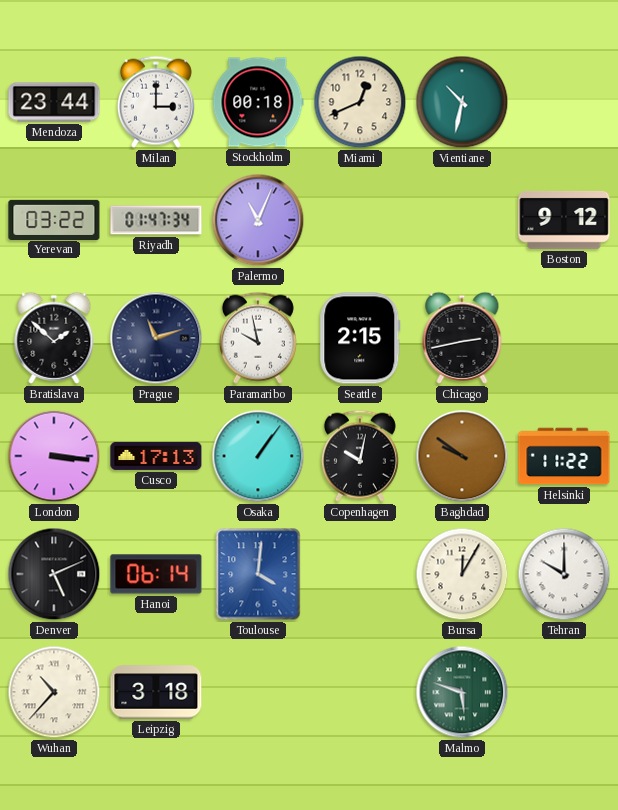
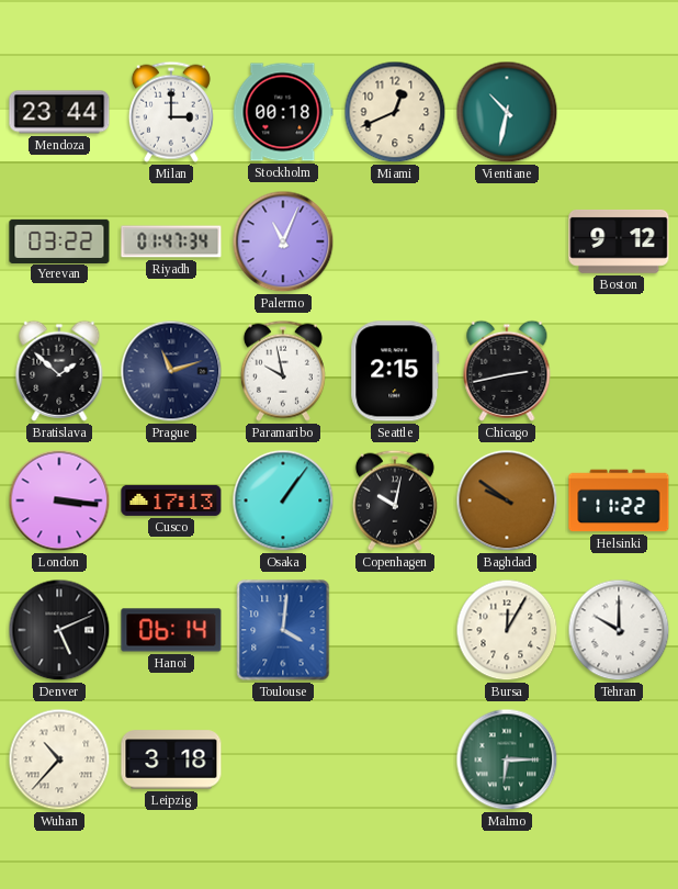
Malmo: 5:48 -> 6:15
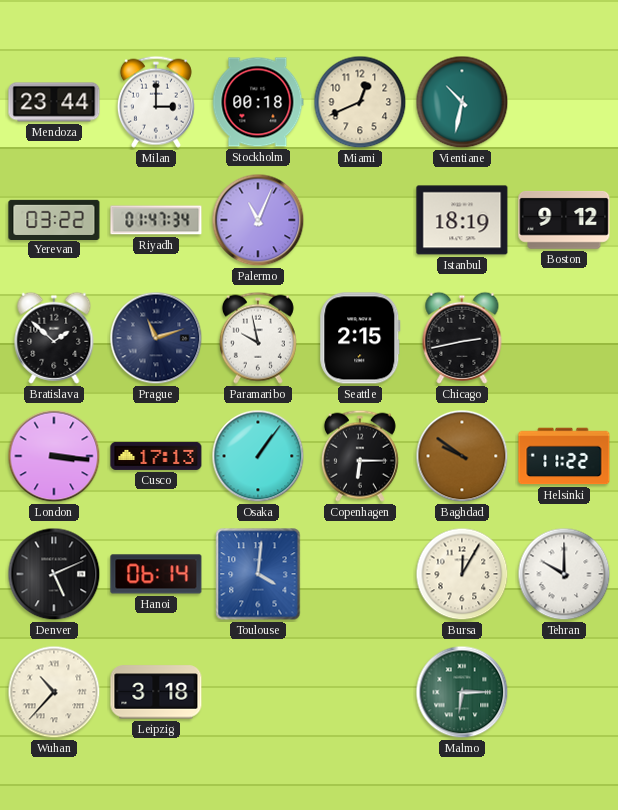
Istanbul: none -> 18:19
Copenhagen: 10:02 -> 6:15
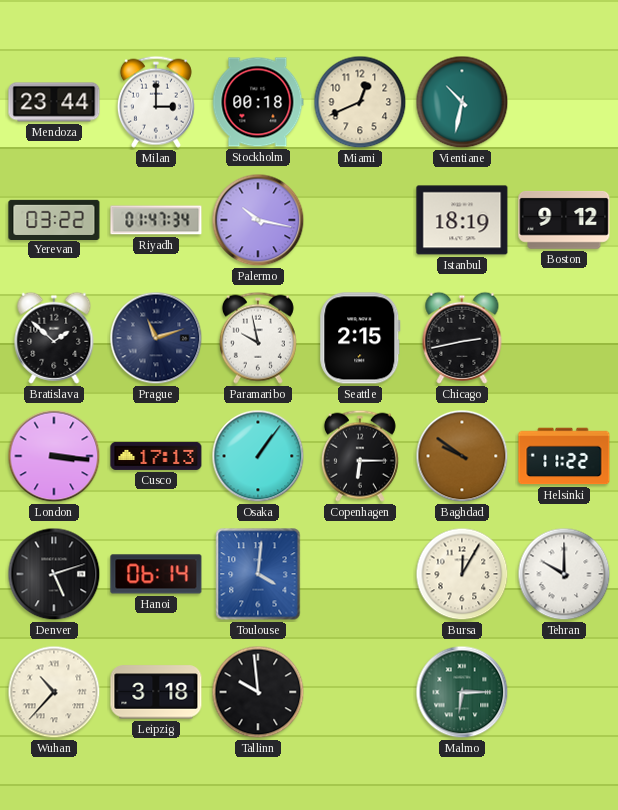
Palermo: 11:04 -> 10:17
Denver: 5:11 -> 5:12
Tallinn: none -> 9:59
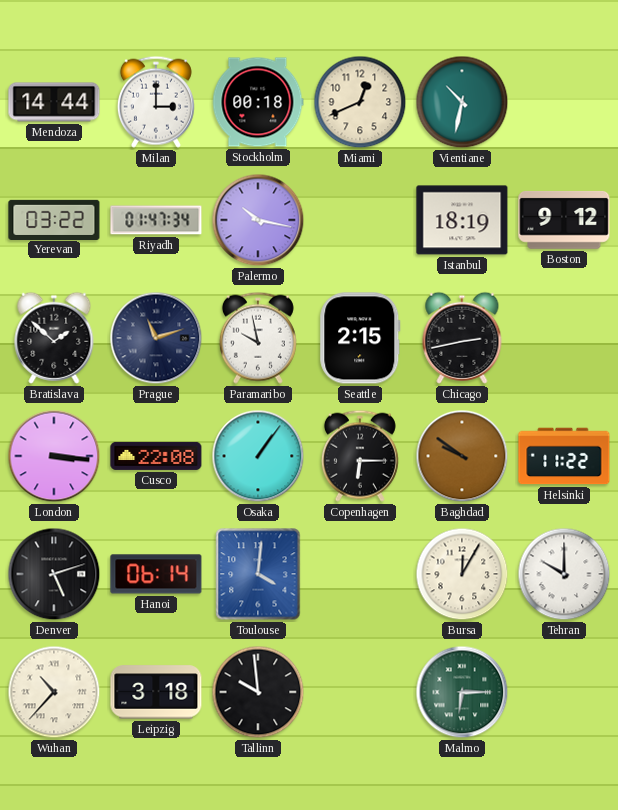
Mendoza: 23:44 -> 14:44
Cusco: 17:13 -> 22:08
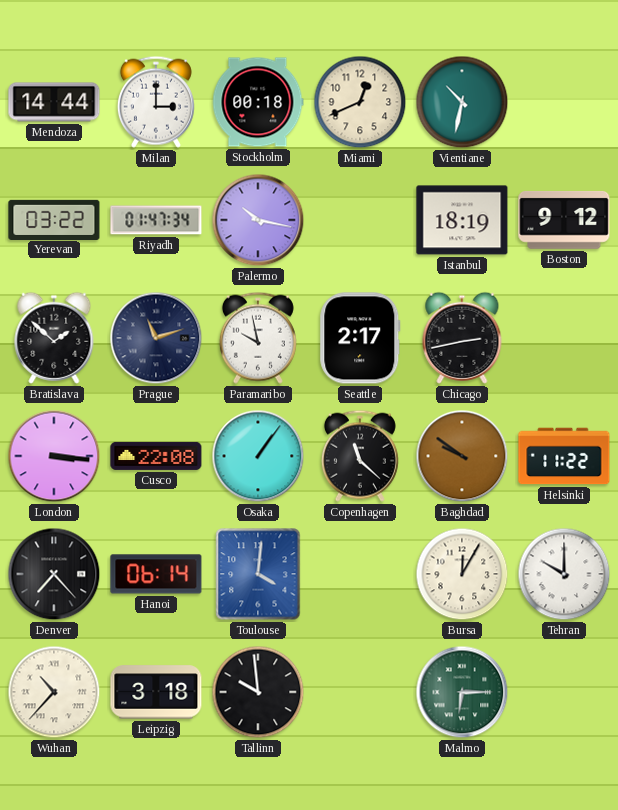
Seattle: 2:15 -> 2:17
Copenhagen: 6:15 -> 11:22
Denver: 5:12 -> 7:23
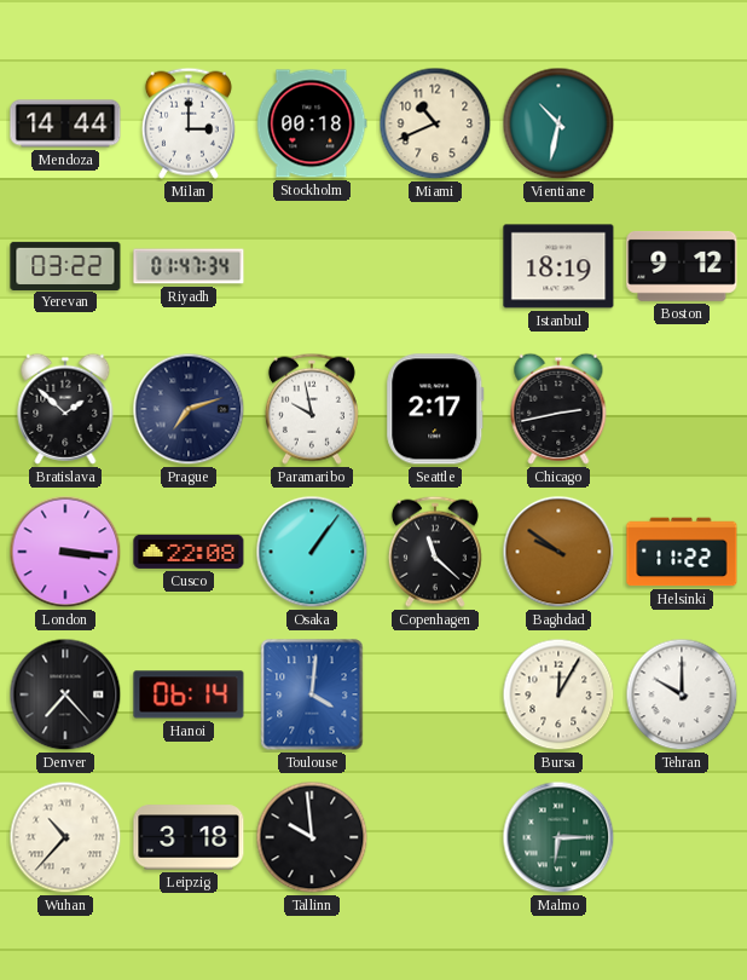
Miami: 12:41 -> 10:41
Palermo: 10:17 -> none
Prague: 11:12 -> 7:12
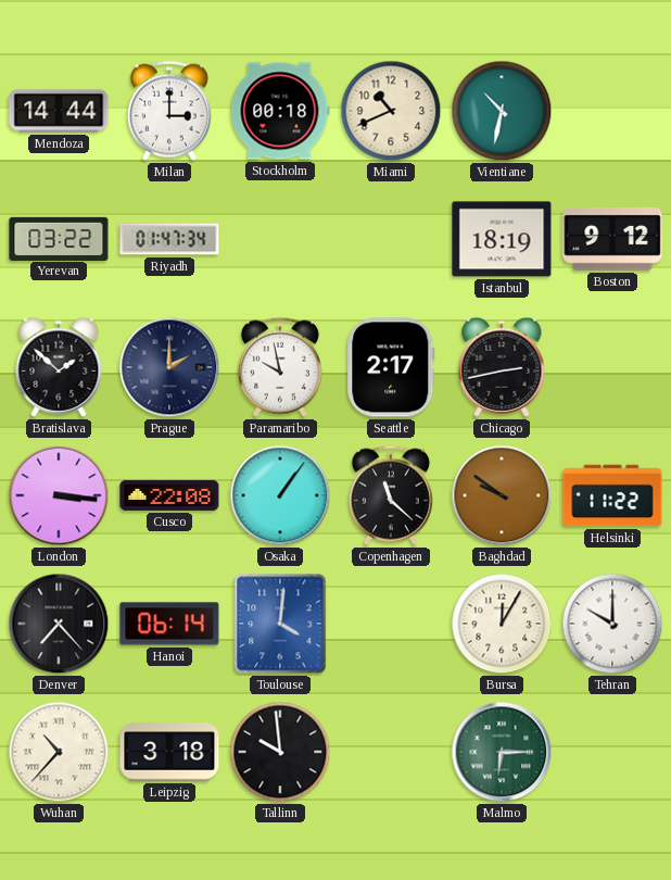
Prague: 7:12 -> 2:00
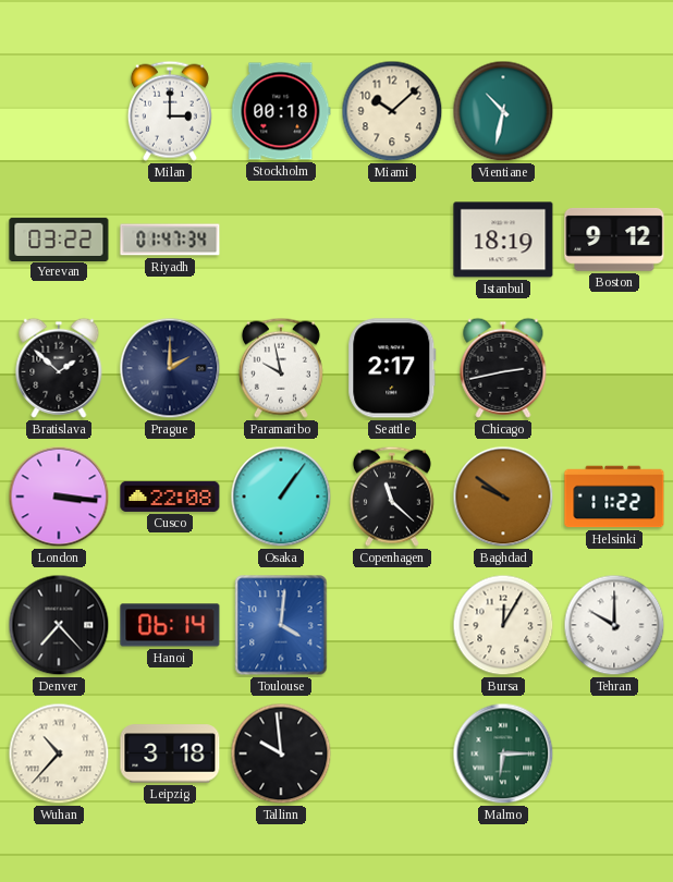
Mendoza: 14:44 -> none
Miami: 10:41 -> 10:08
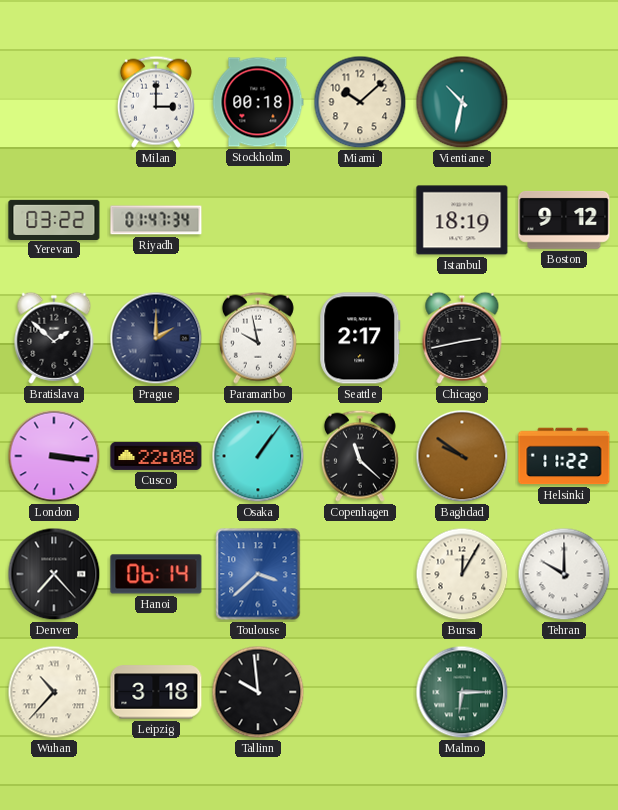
Toulouse: 4:01 -> 3:38
